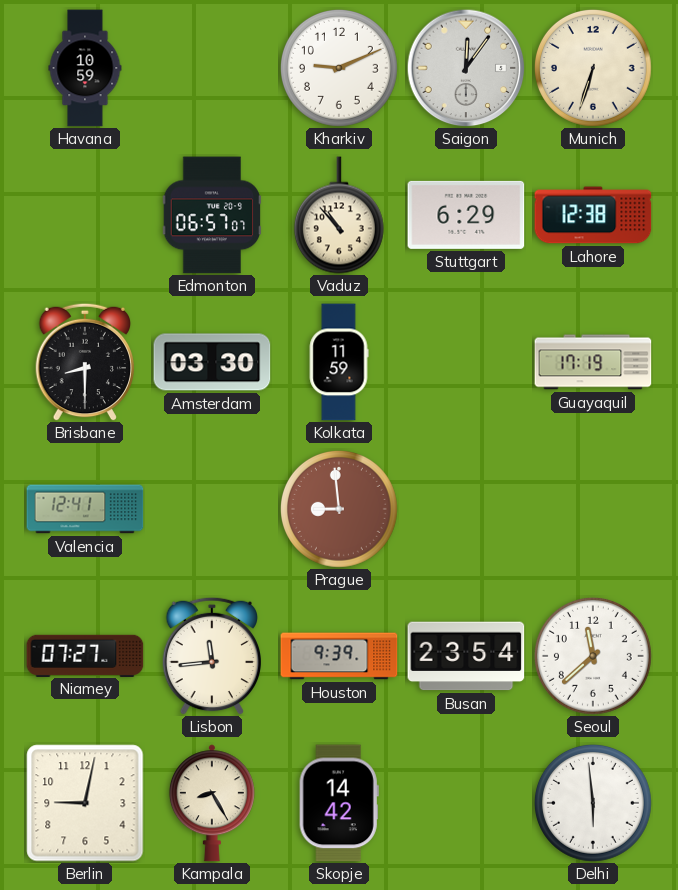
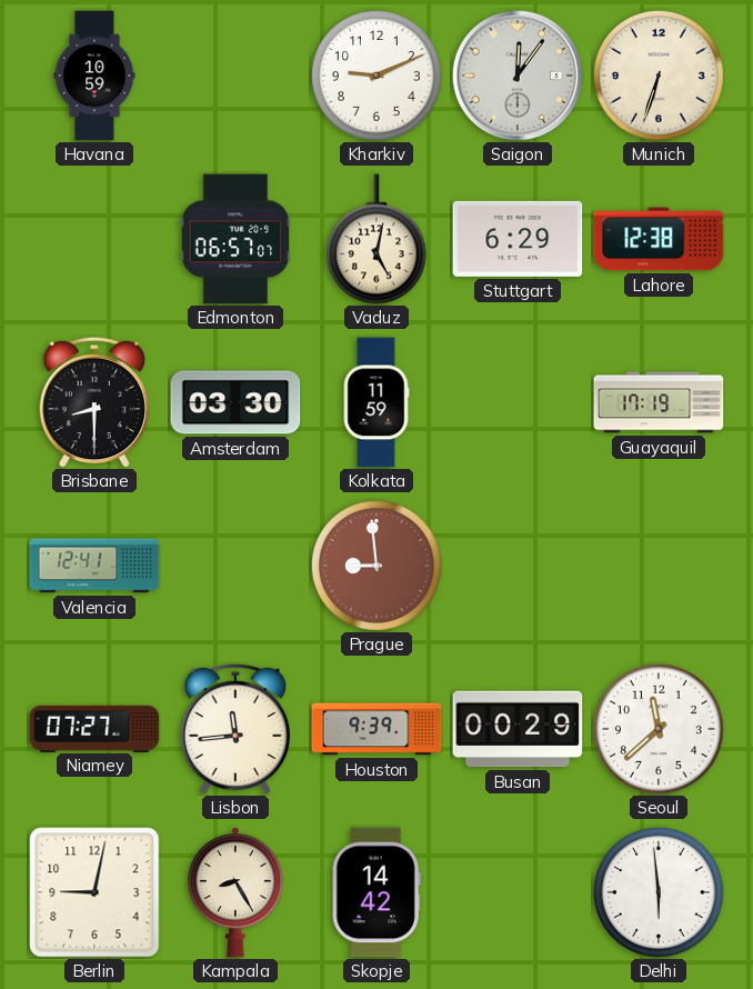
Vaduz: 10:53 -> 5:02
Busan: 23:54 -> 00:29
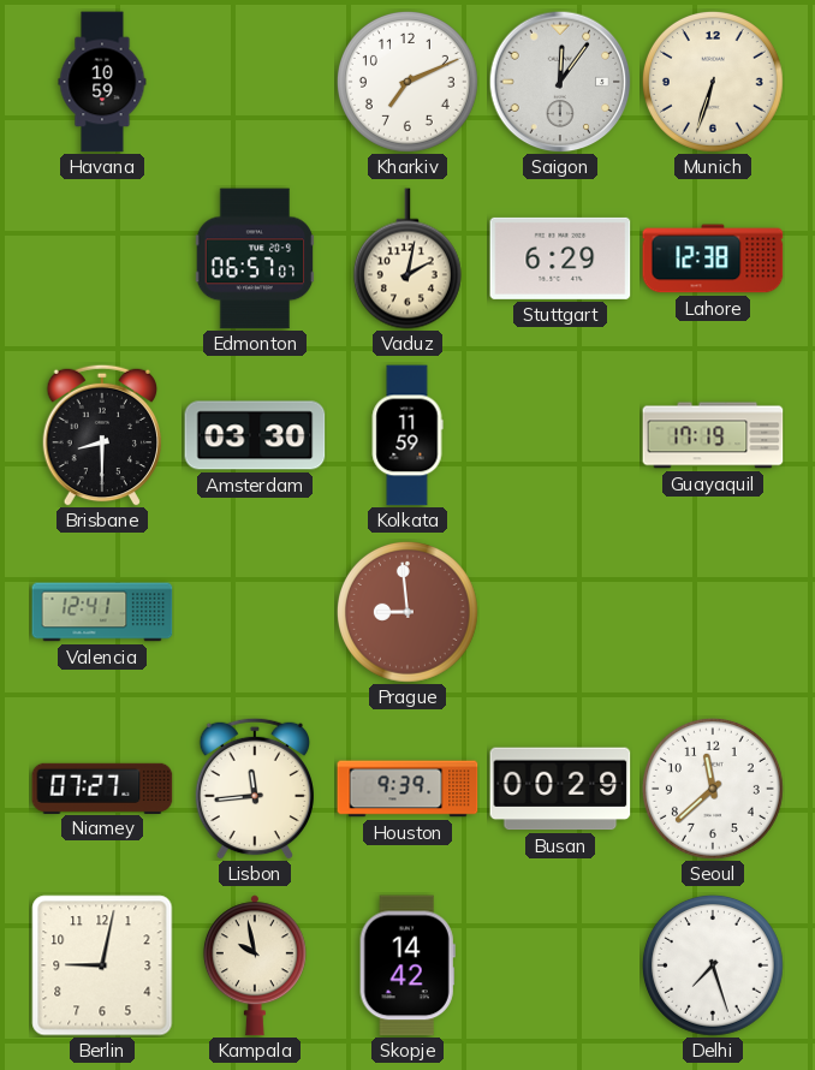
Kharkiv: 9:11 -> 7:11
Vaduz: 5:02 -> 2:02
Kampala: 8:25 -> 9:58
Delhi: 5:59 -> 7:27
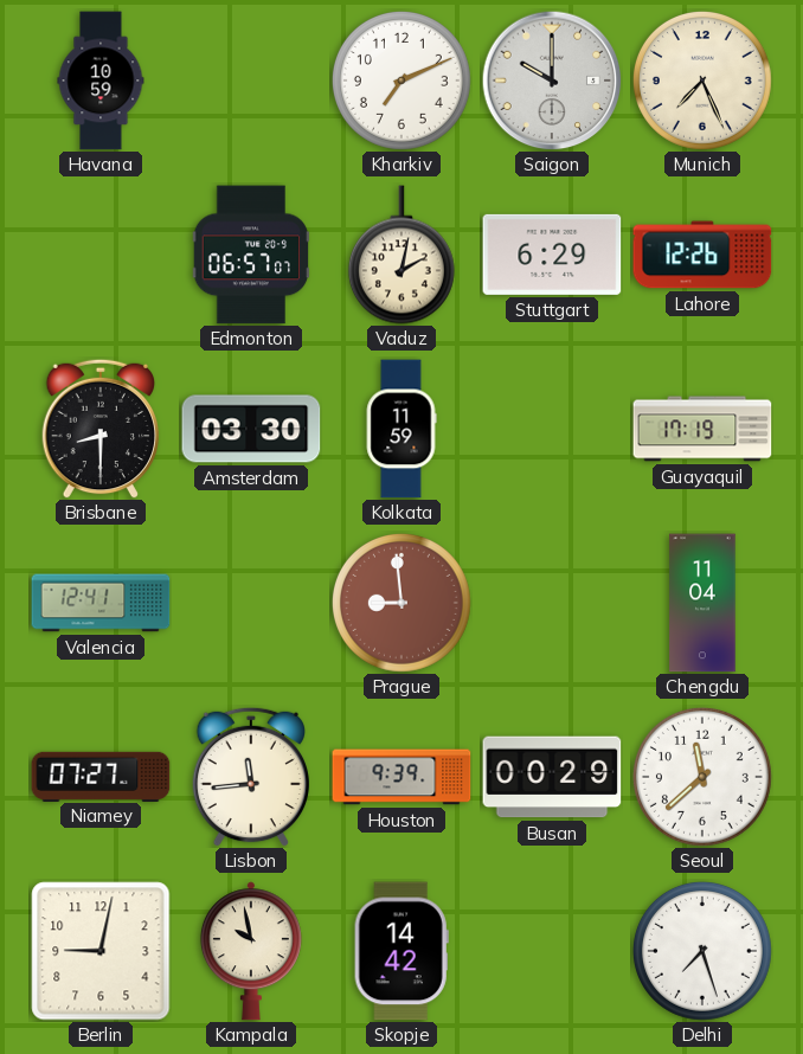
Saigon: 12:06 -> 10:00
Munich: 6:33 -> 7:26
Lahore: 12:38 -> 12:26
Chengdu: none -> 11:04
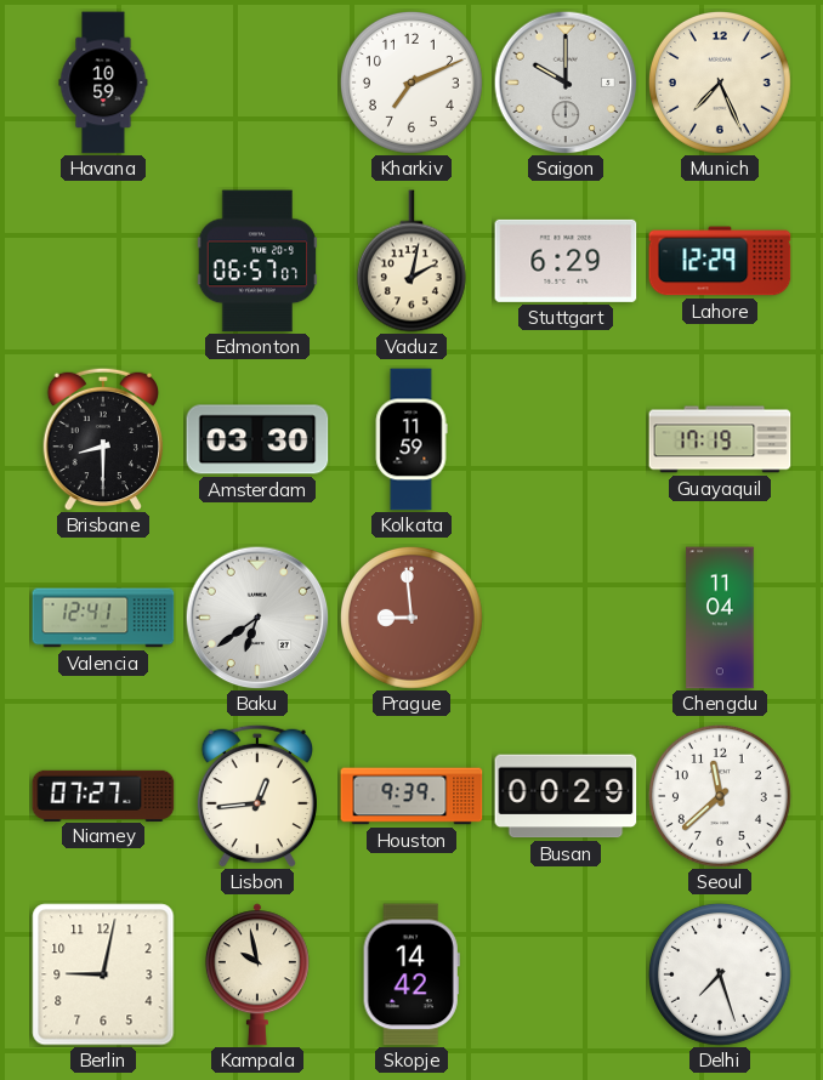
Lahore: 12:26 -> 12:29
Baku: none -> 6:39
Lisbon: 11:44 -> 12:44
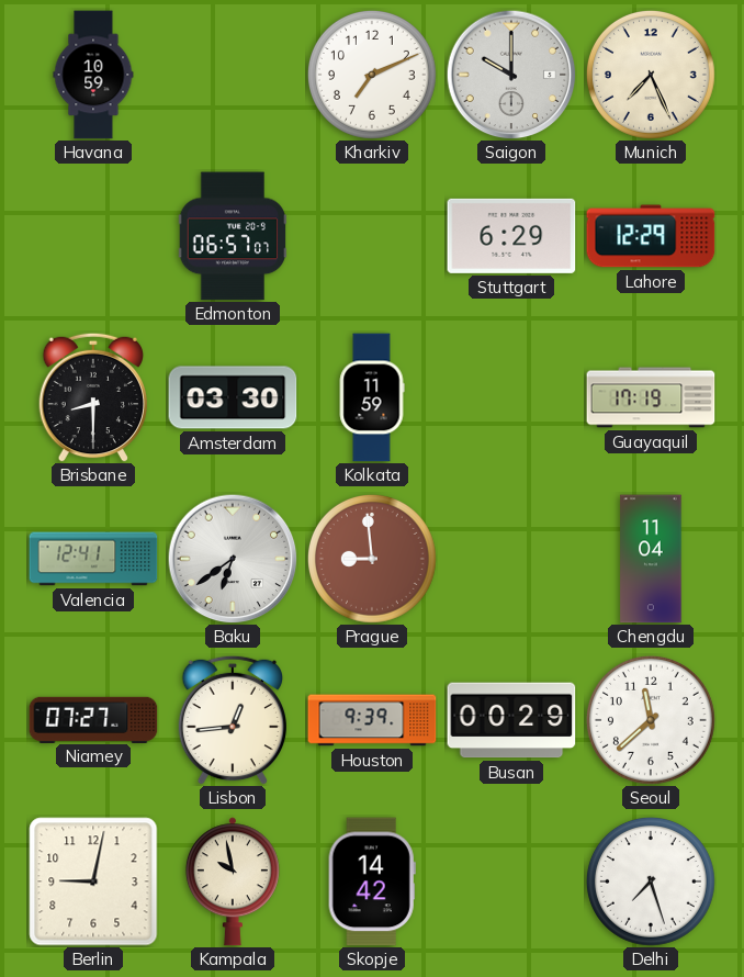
Vaduz: 2:02 -> none
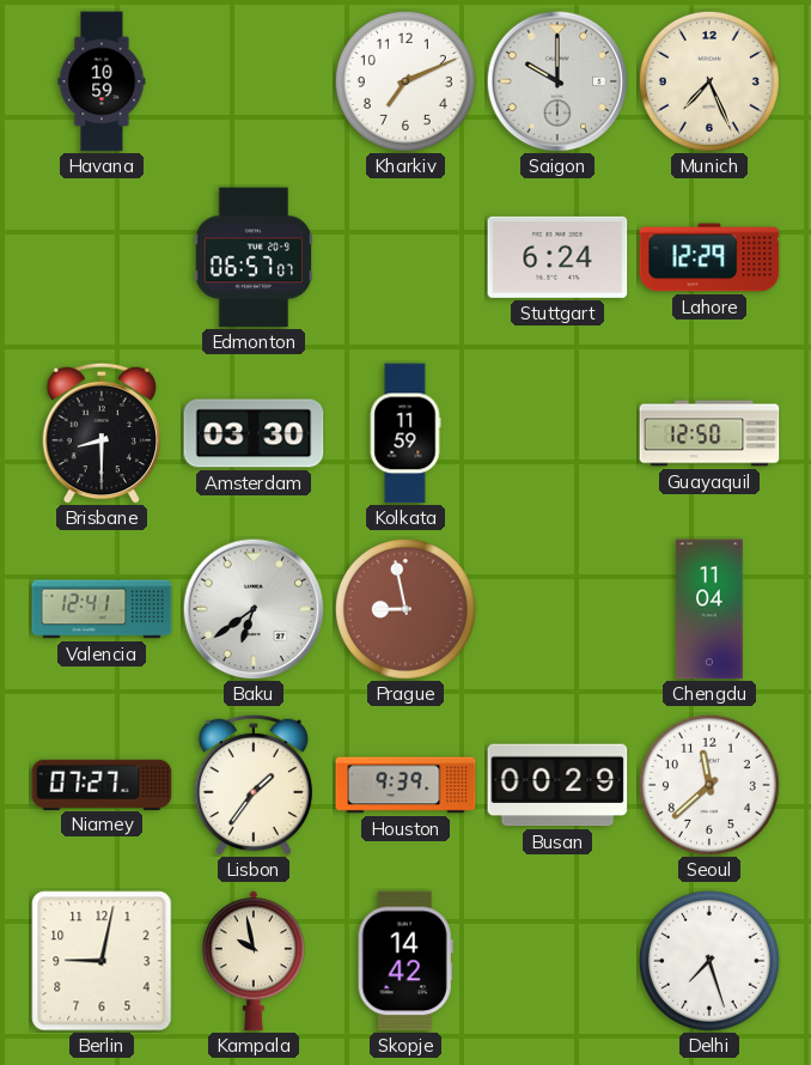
Stuttgart: 6:29 -> 6:24
Guayaquil: 17:19 -> 12:50
Prague: 8:59 -> 8:58
Lisbon: 12:44 -> 1:36
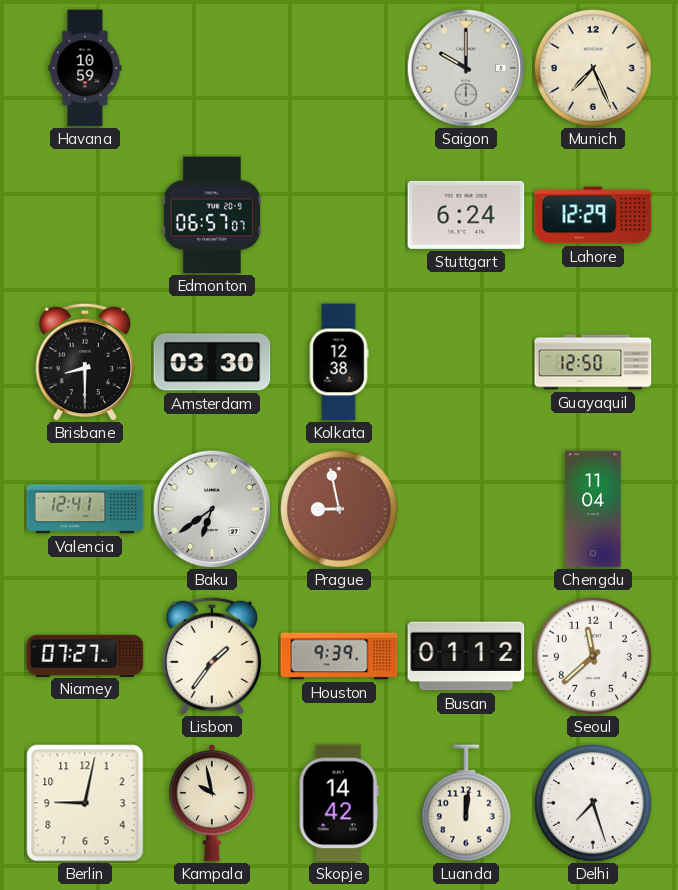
Kharkiv: 7:11 -> none
Kolkata: 11:59 -> 12:38
Busan: 00:29 -> 01:12
Luanda: none -> 12:01
